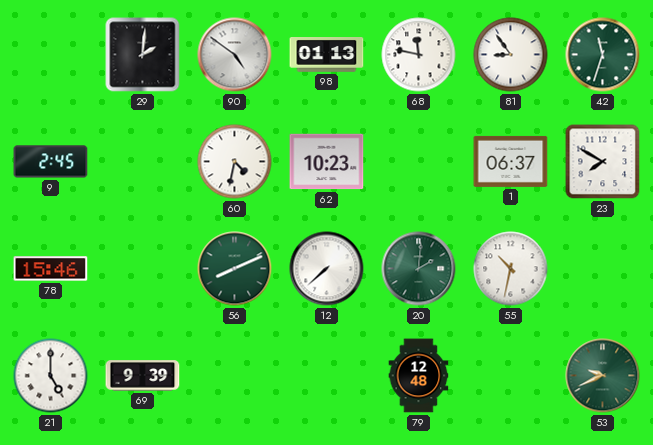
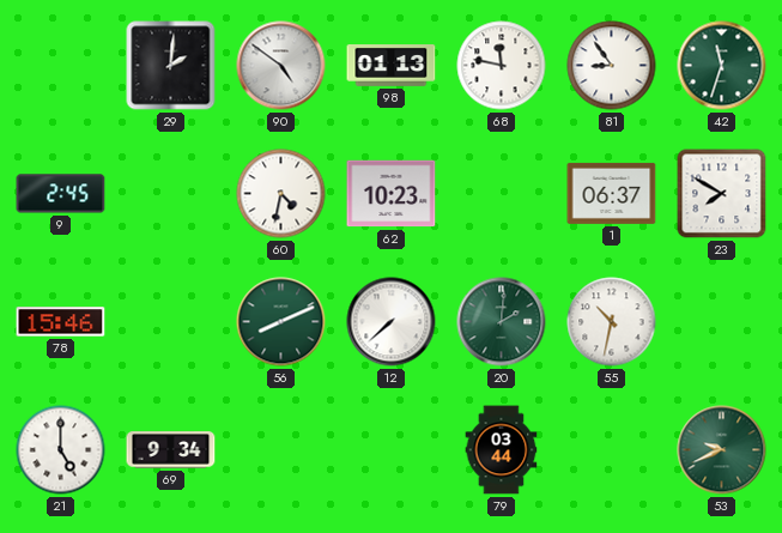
69: 9:39 -> 9:34
79: 12:48 -> 03:44
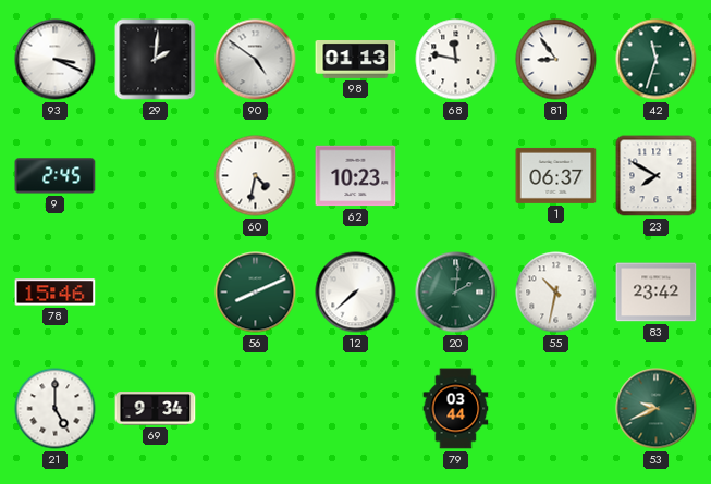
93: none -> 3:19
83: none -> 23:42
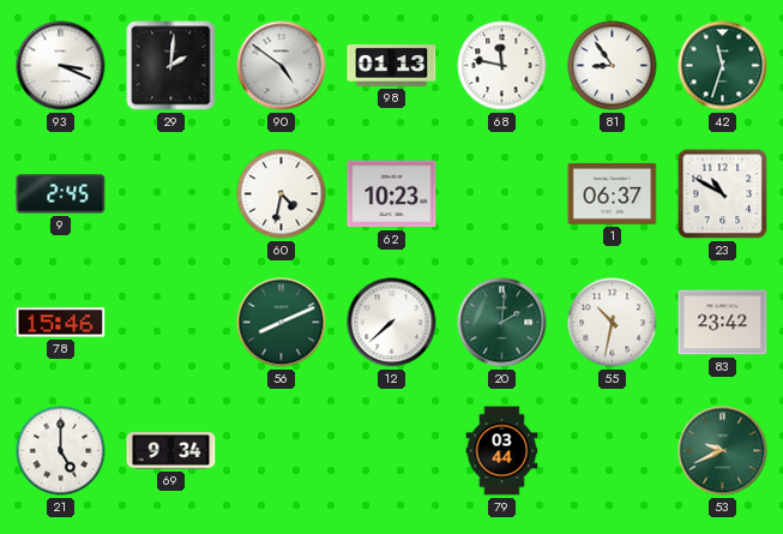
23: 7:50 -> 10:50
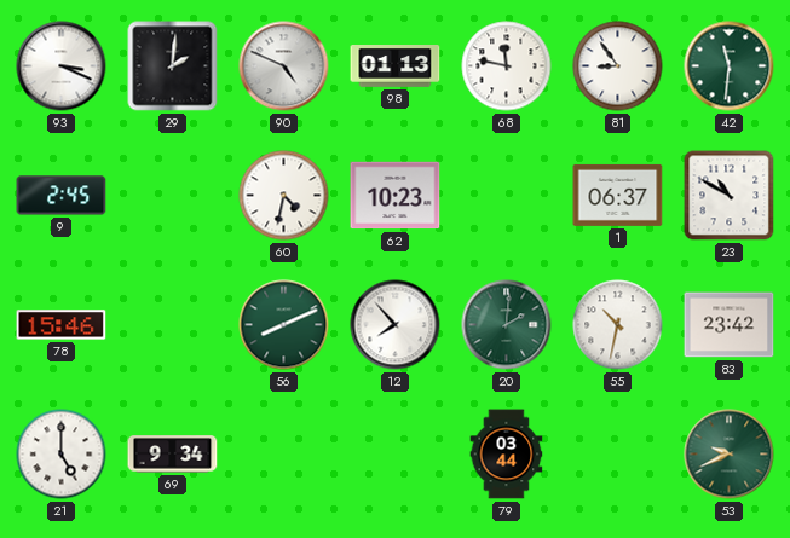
90: 4:51 -> 4:49
42: 11:33 -> 11:31
12: 7:38 -> 7:53
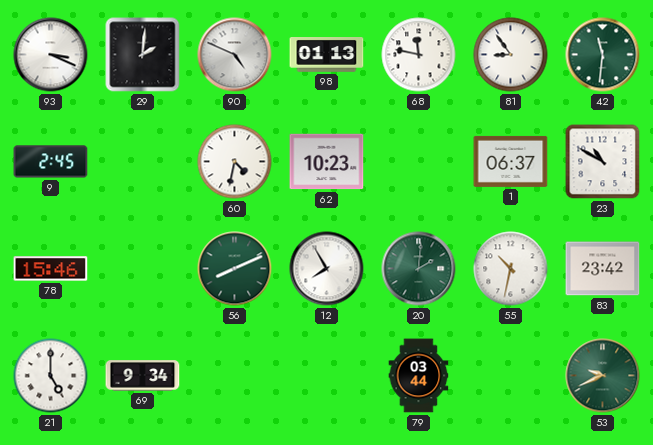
12: 7:53 -> 7:55
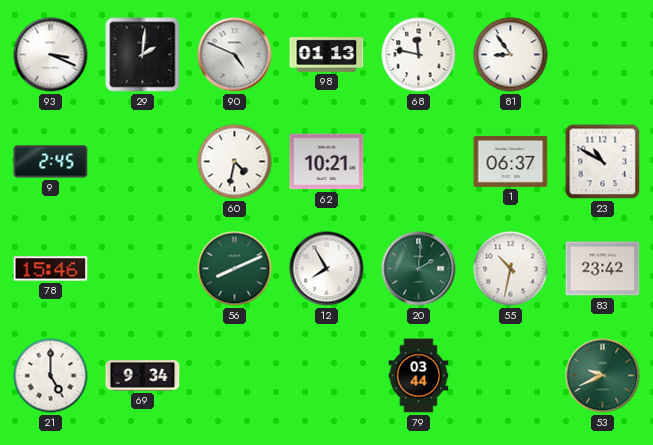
42: 11:31 -> none
62: 10:23 -> 10:21
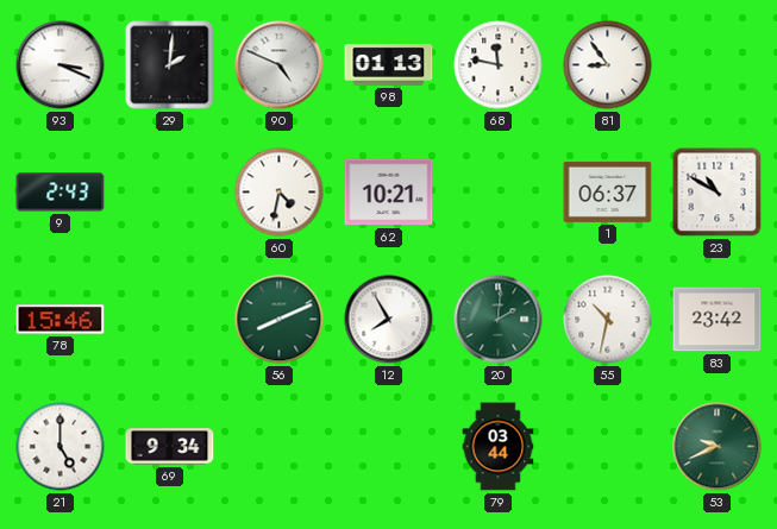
9: 2:45 -> 2:43
